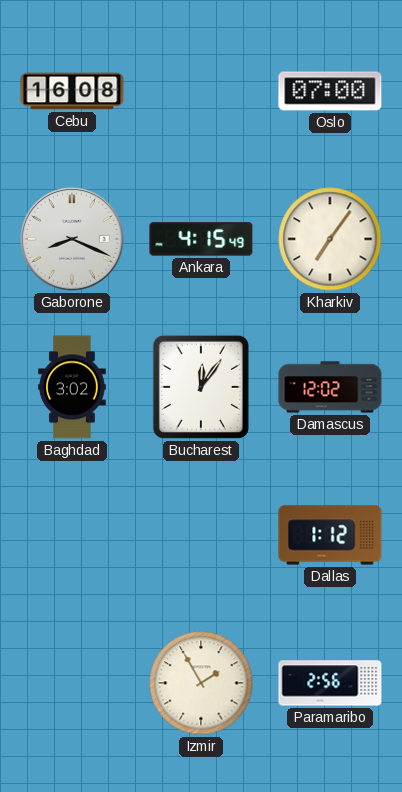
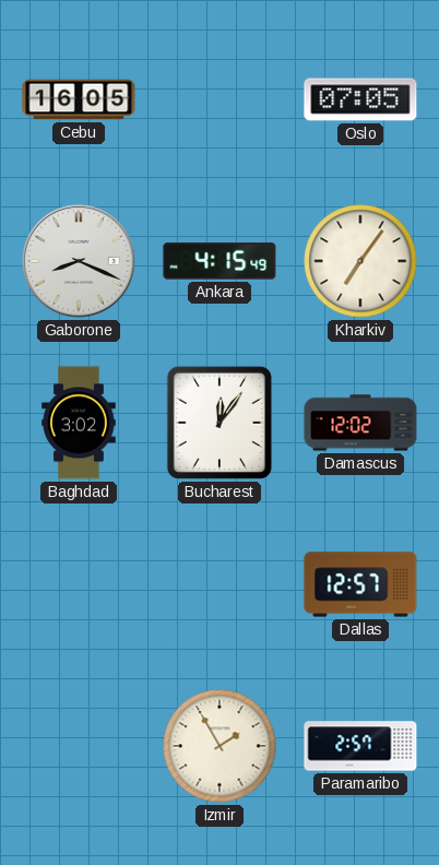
Cebu: 16:08 -> 16:05
Oslo: 07:00 -> 07:05
Dallas: 1:12 -> 12:57
Paramaribo: 2:56 -> 2:57
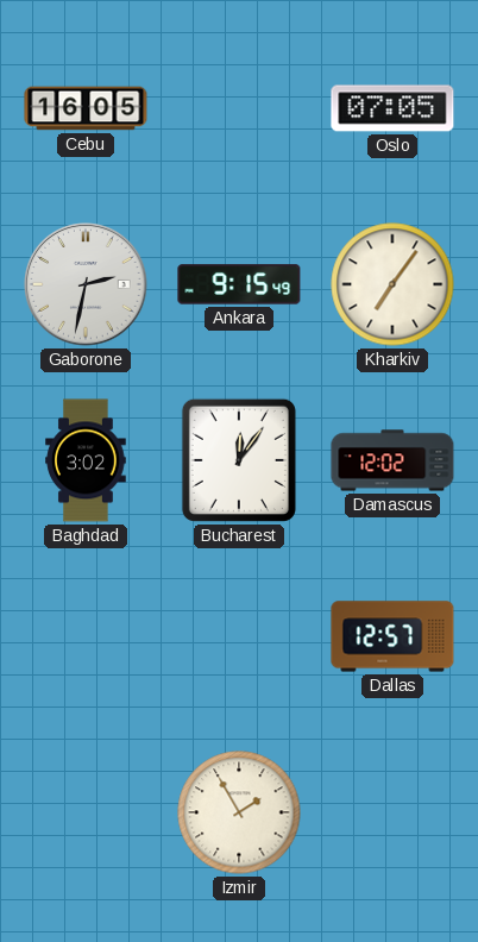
Gaborone: 8:19 -> 2:32
Ankara: 4:15 -> 9:15
Paramaribo: 2:57 -> none
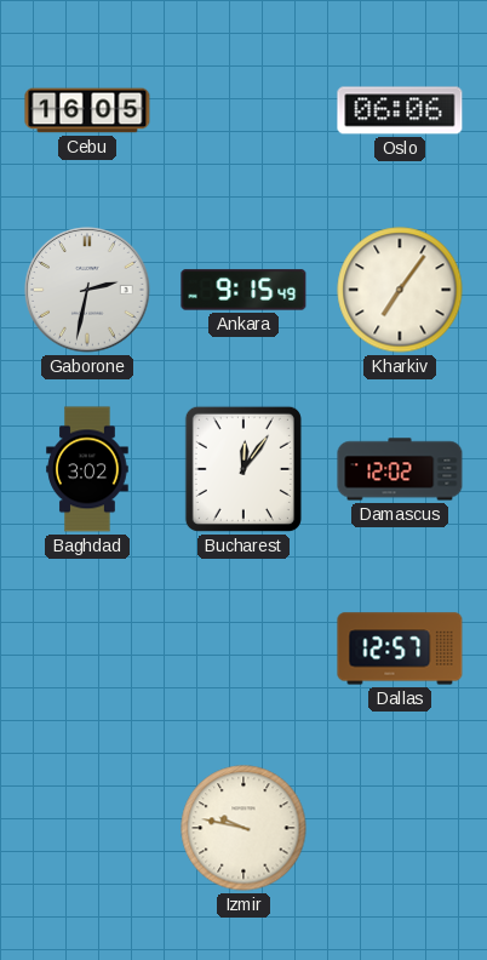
Oslo: 07:05 -> 06:06
Izmir: 1:55 -> 9:47
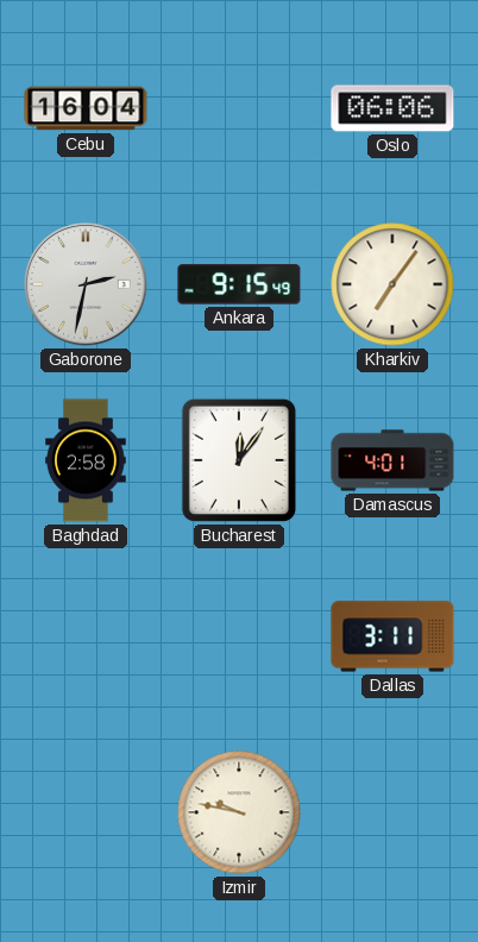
Cebu: 16:05 -> 16:04
Baghdad: 3:02 -> 2:58
Damascus: 12:02 -> 4:01
Dallas: 12:57 -> 3:11
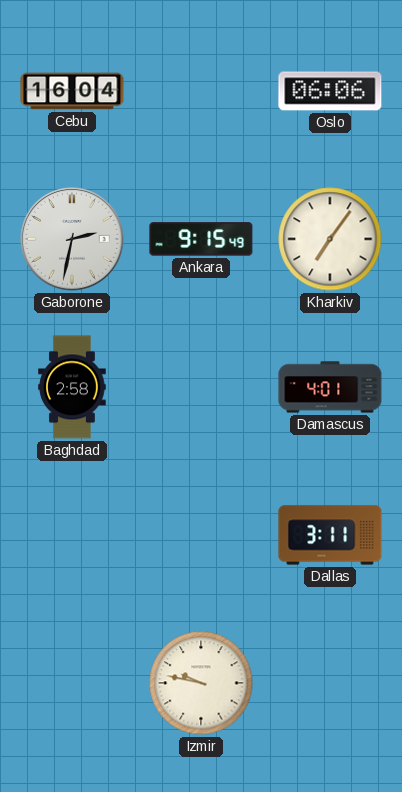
Bucharest: 12:06 -> none
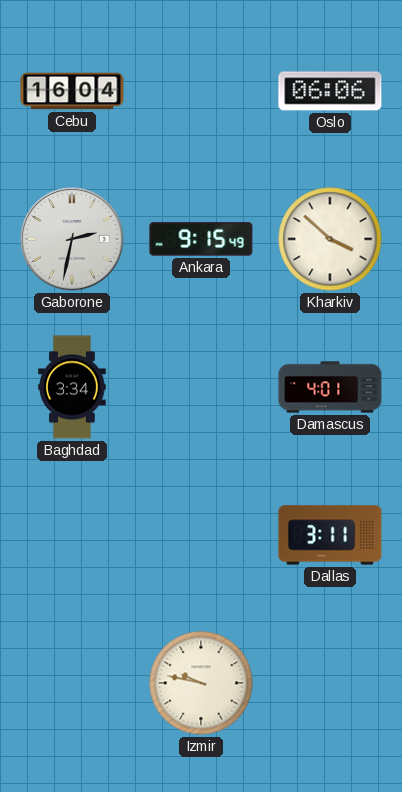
Kharkiv: 7:06 -> 3:52
Baghdad: 2:58 -> 3:34
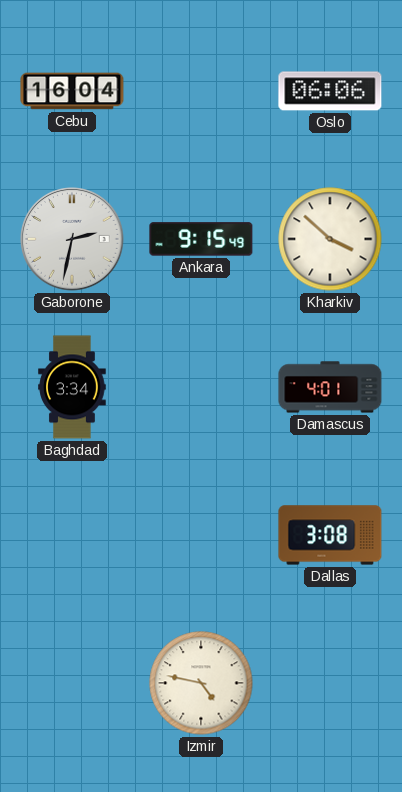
Dallas: 3:11 -> 3:08
Izmir: 9:47 -> 4:47
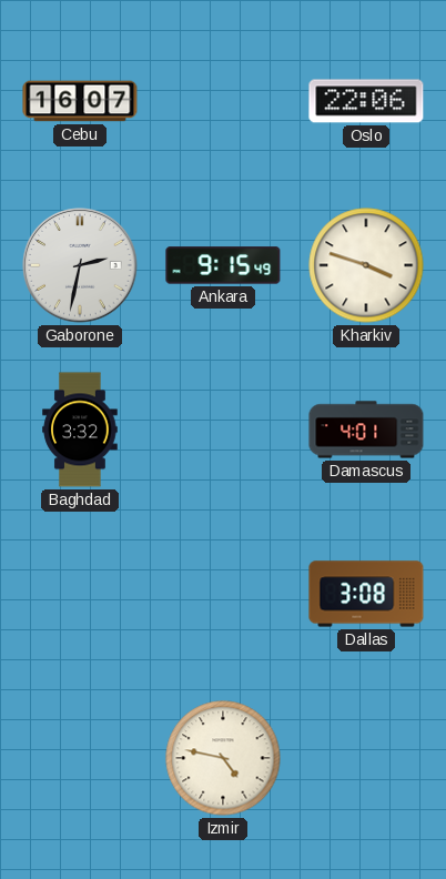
Cebu: 16:04 -> 16:07
Oslo: 06:06 -> 22:06
Kharkiv: 3:52 -> 3:48
Baghdad: 3:34 -> 3:32
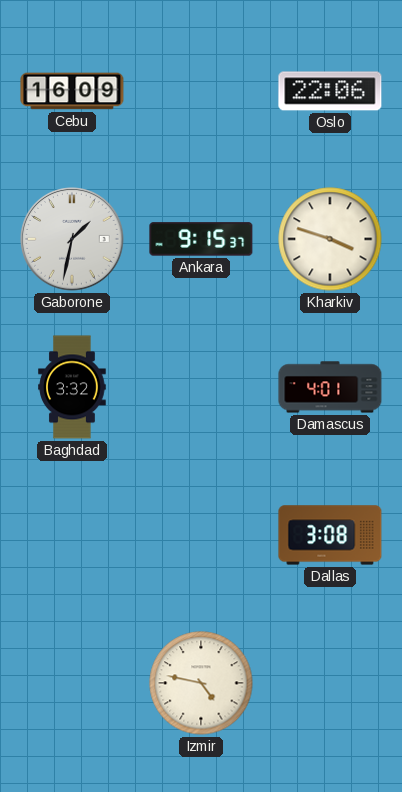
Cebu: 16:07 -> 16:09
Gaborone: 2:32 -> 1:32
Ankara: 9:15:49 -> 9:15:37
